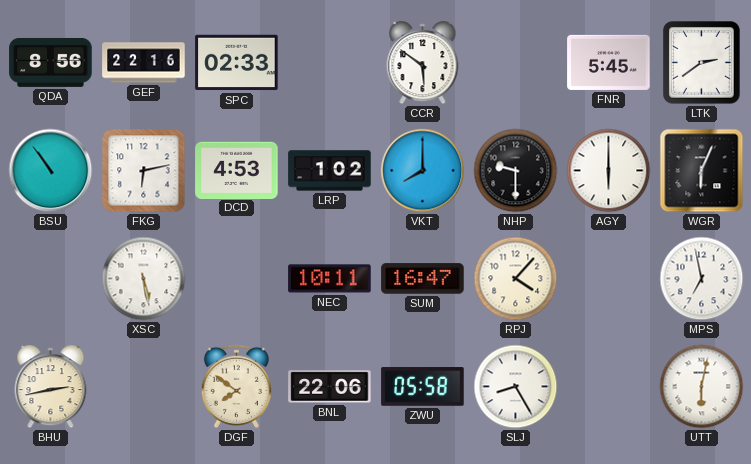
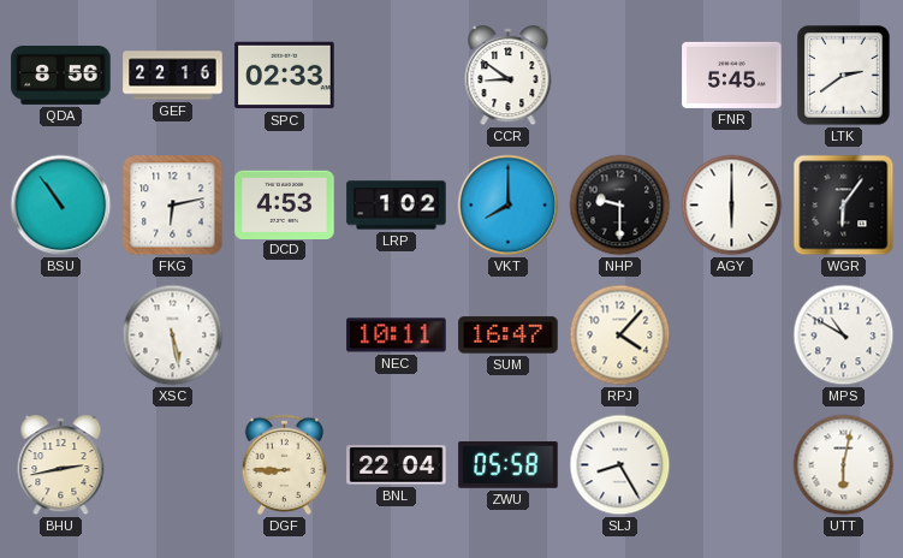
CCR: 5:51 -> 8:51
WGR: 6:04 -> 6:06
MPS: 6:58 -> 10:50
DGF: 7:51 -> 8:45
BNL: 22:06 -> 22:04
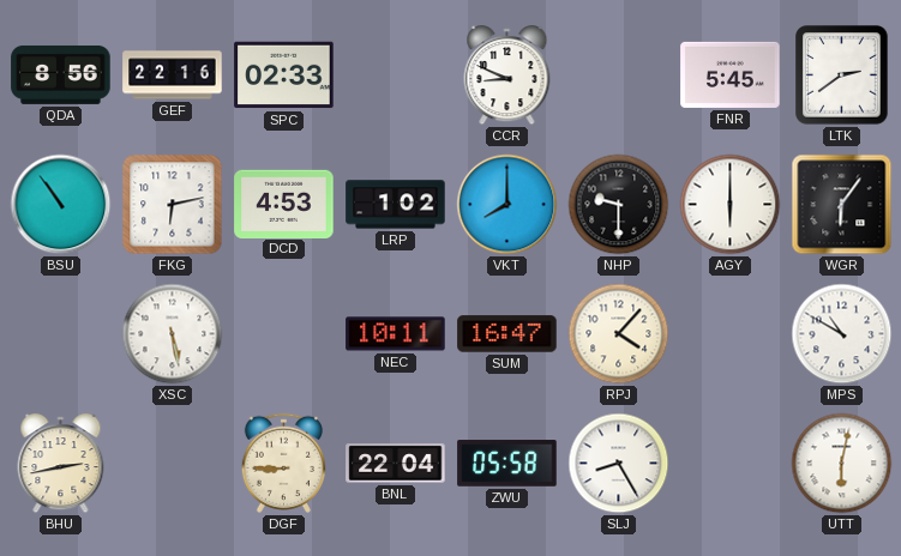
CCR: 8:51 -> 8:49
